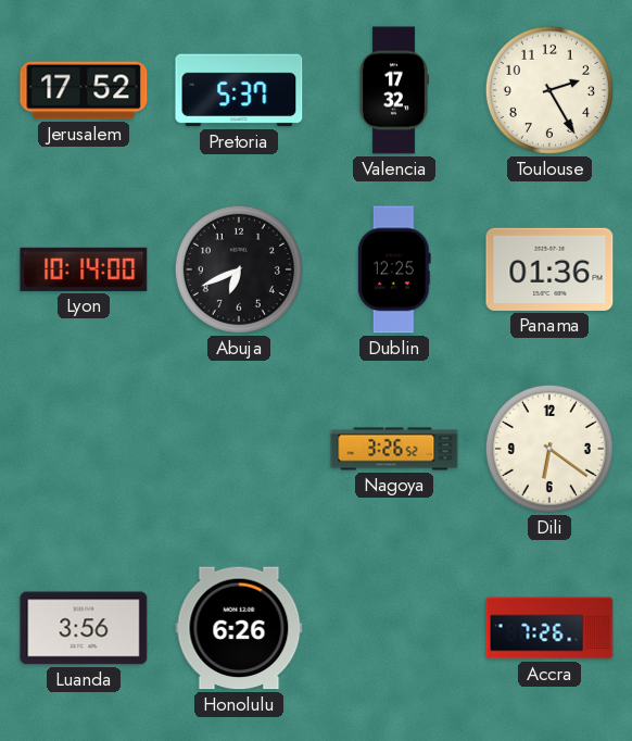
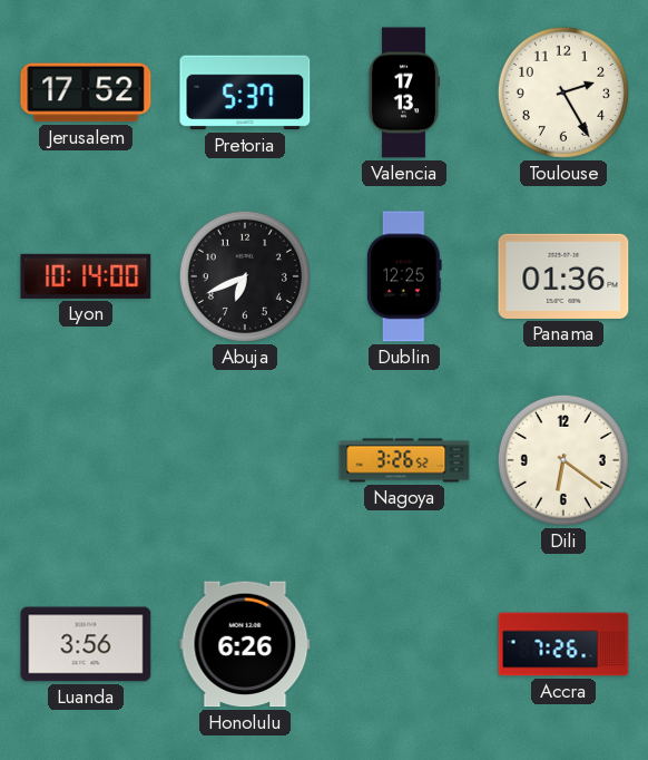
Valencia: 17:32 -> 17:13
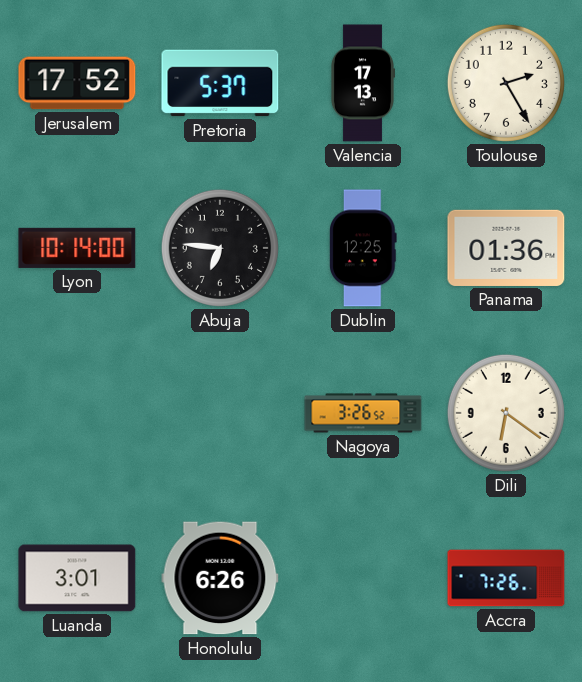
Abuja: 6:41 -> 6:46
Luanda: 3:56 -> 3:01
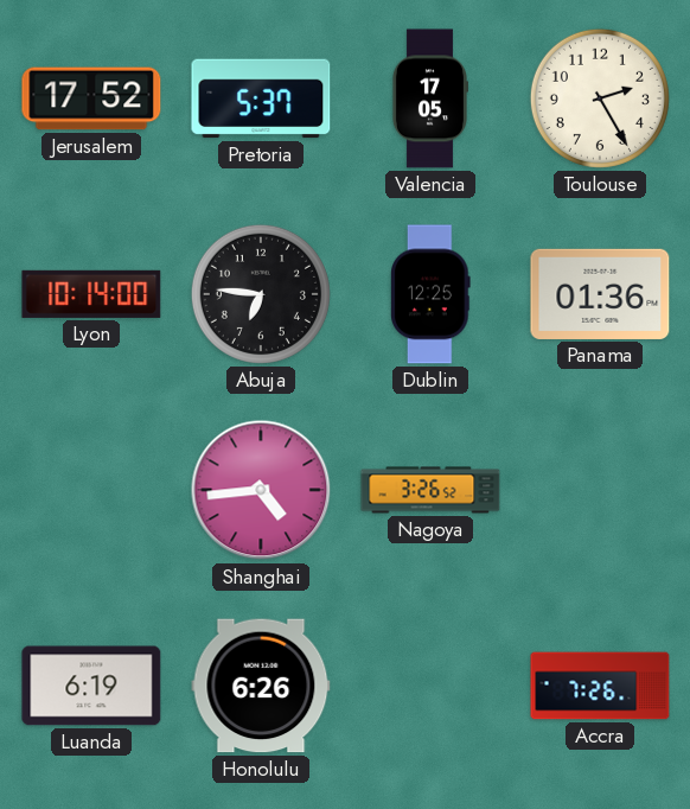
Valencia: 17:13 -> 17:05
Shanghai: none -> 4:44
Dili: 6:21 -> none
Luanda: 3:01 -> 6:19
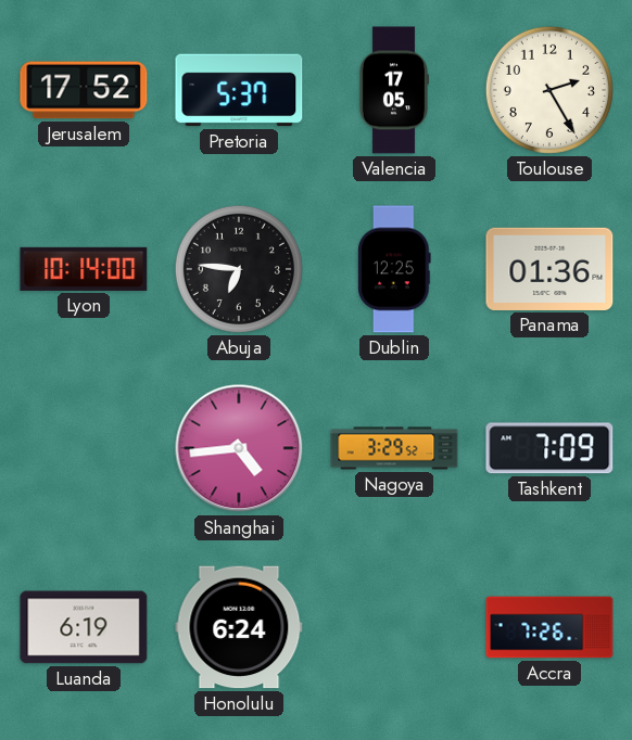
Nagoya: 3:26 -> 3:29
Tashkent: none -> 7:09
Honolulu: 6:26 -> 6:24
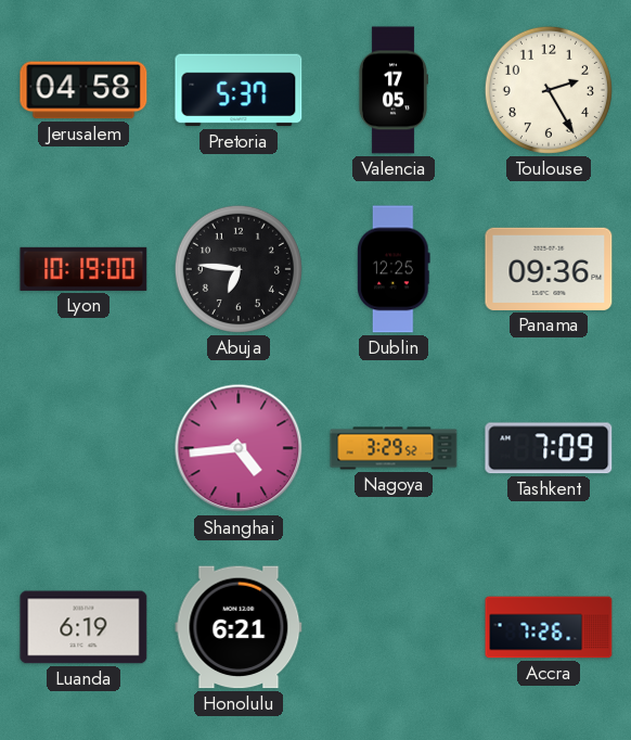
Jerusalem: 17:52 -> 04:58
Lyon: 10:14 -> 10:19
Panama: 01:36 -> 09:36
Honolulu: 6:24 -> 6:21
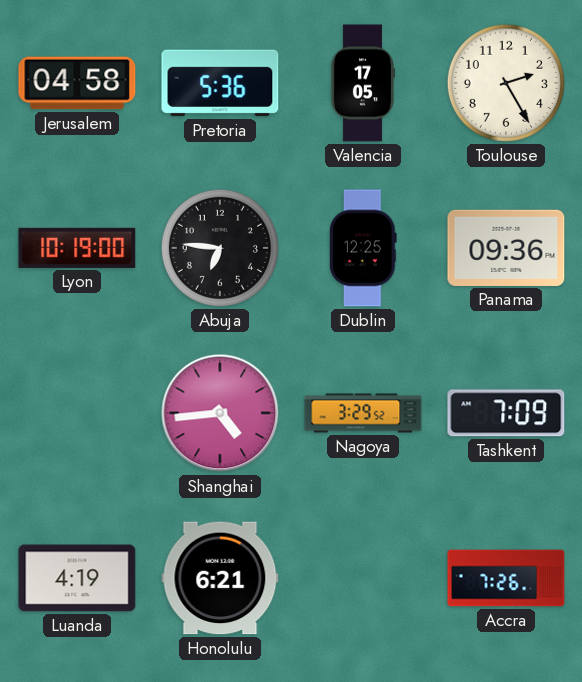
Pretoria: 5:37 -> 5:36
Luanda: 6:19 -> 4:19
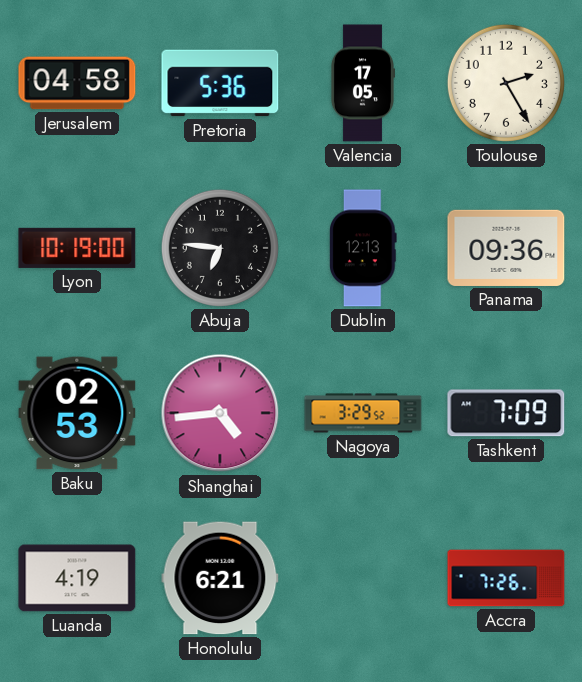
Dublin: 12:25 -> 12:13
Baku: none -> 02:53
